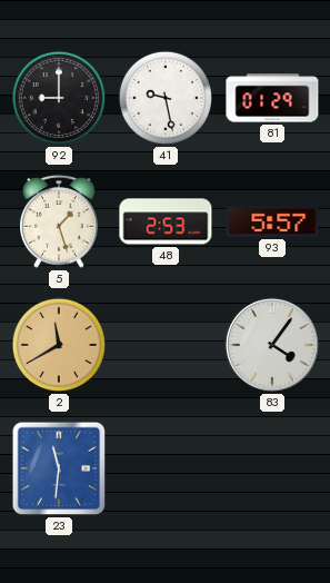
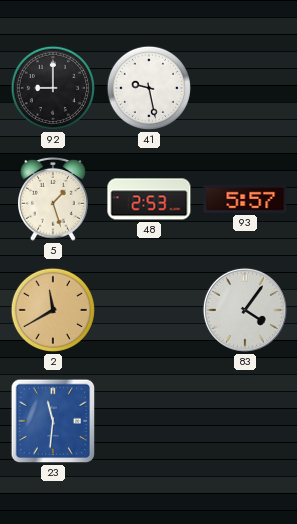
81: 01:29 -> none
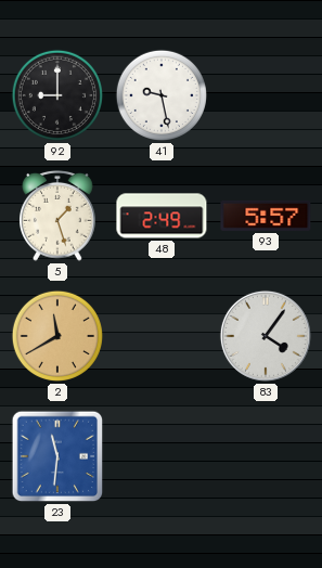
48: 2:53 -> 2:49
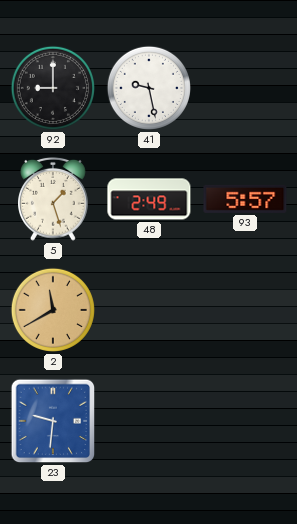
83: 4:06 -> none
23: 11:31 -> 9:31
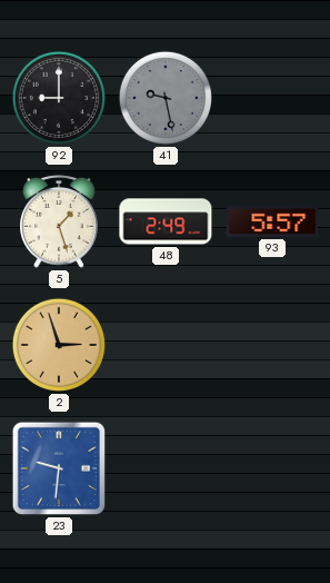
41 dial: white -> grey
2: 11:40 -> 2:57
